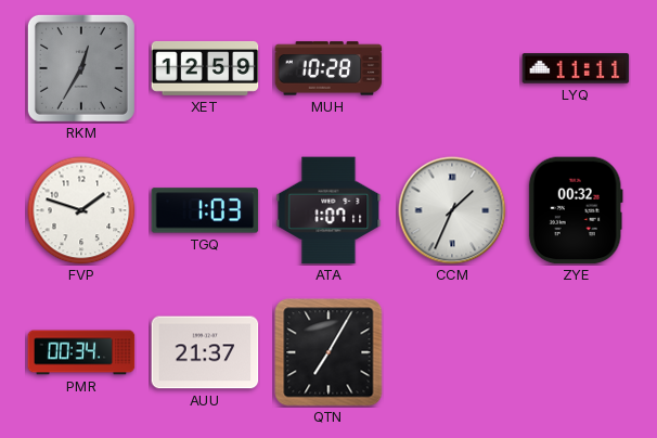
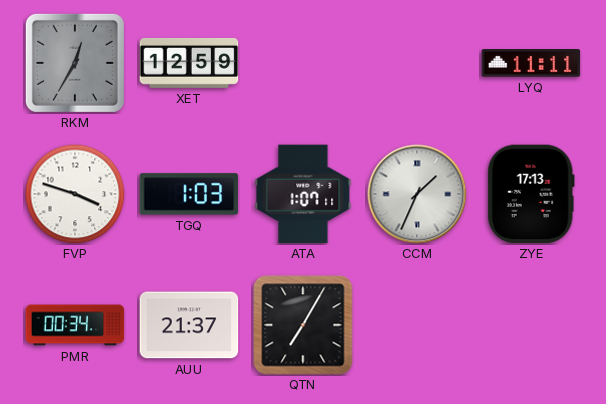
MUH: 10:28 -> none
FVP: 1:48 -> 3:48
ZYE: 00:32 -> 17:13
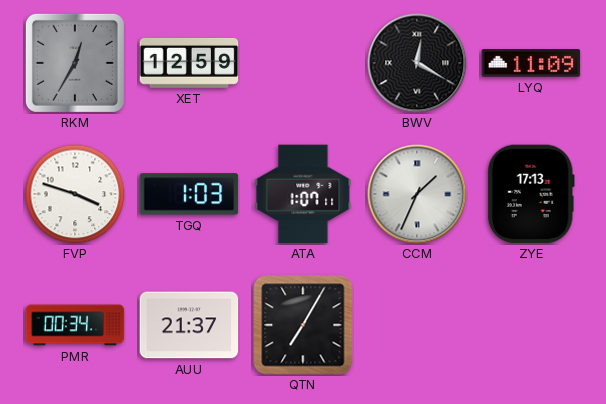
BWV: none -> 12:20
LYQ: 11:11 -> 11:09
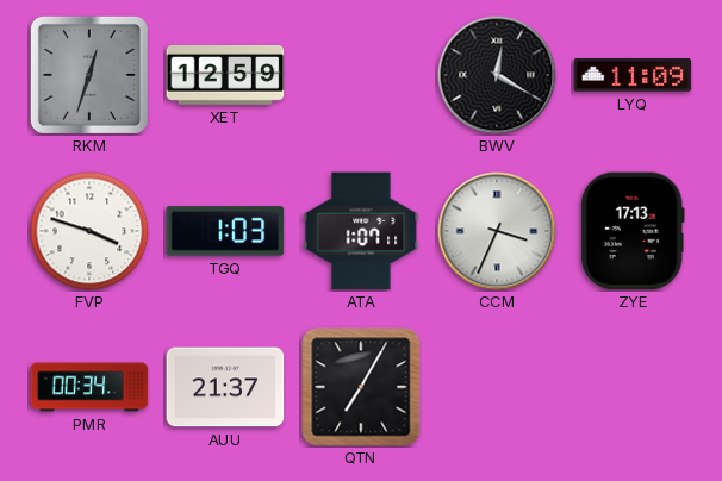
RKM: 12:35 -> 12:33
CCM: 1:34 -> 3:34
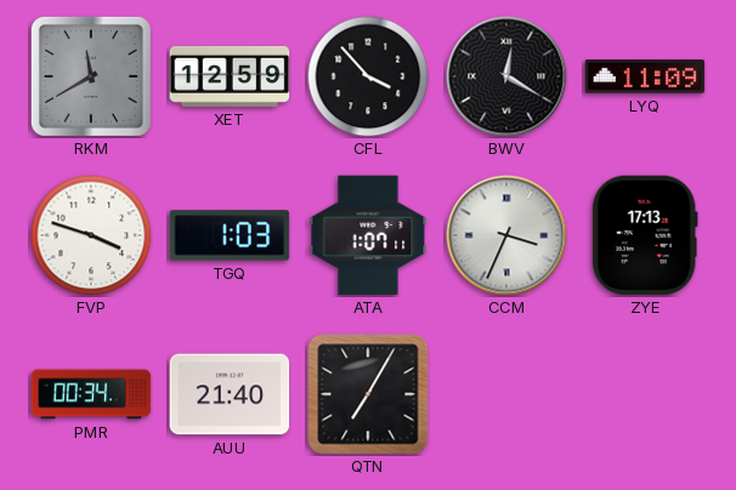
RKM: 12:33 -> 11:40
CFL: none -> 3:53
AUU: 21:37 -> 21:40
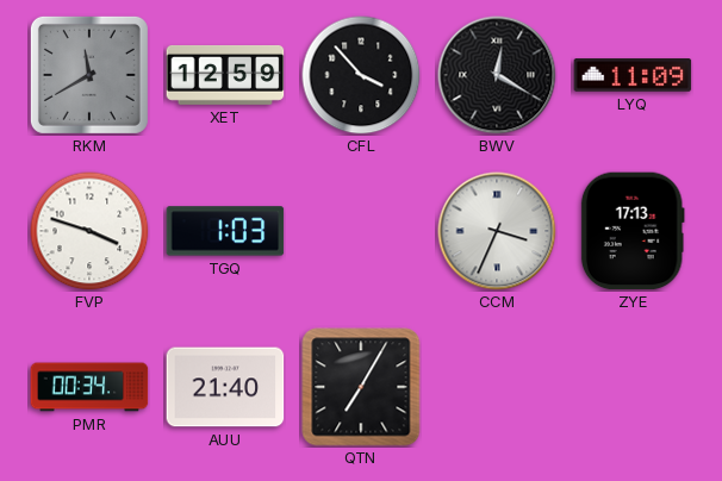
ATA: 1:07 -> none
